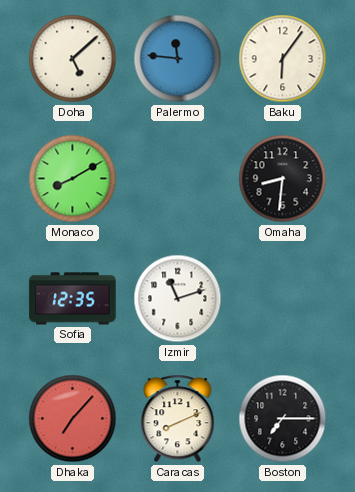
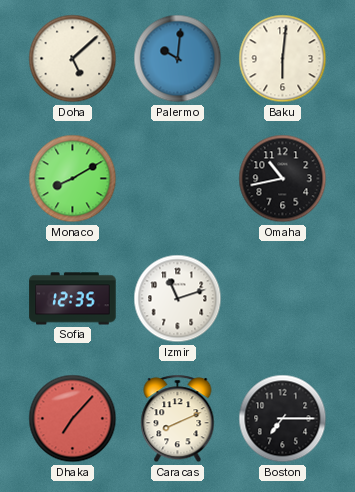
Palermo: 11:46 -> 10:01
Baku: 6:06 -> 6:01
Omaha: 8:31 -> 10:43
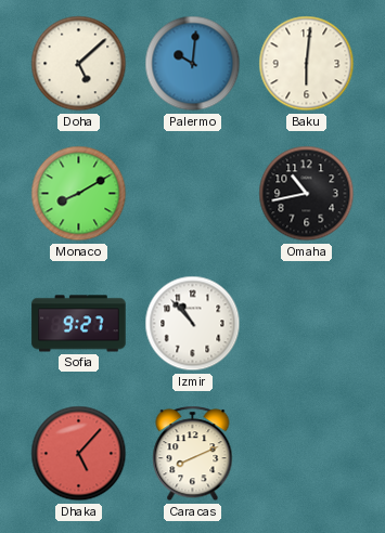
Sofia: 12:35 -> 9:27
Izmir: 11:12 -> 10:53
Dhaka: 7:07 -> 5:07
Boston: 7:15 -> none
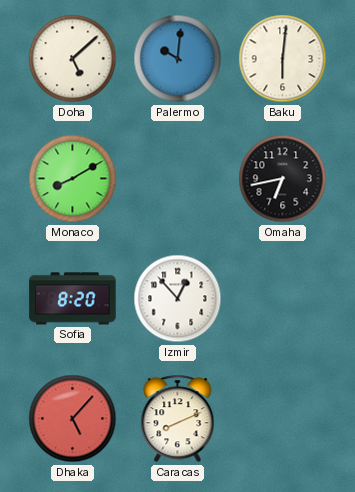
Omaha: 10:43 -> 6:43
Sofia: 9:27 -> 8:20
Izmir: 10:53 -> 12:53
